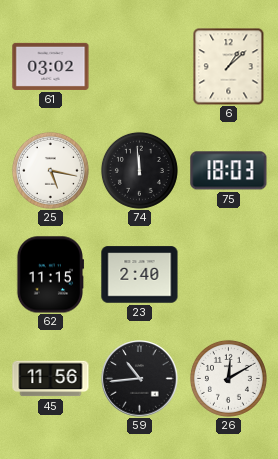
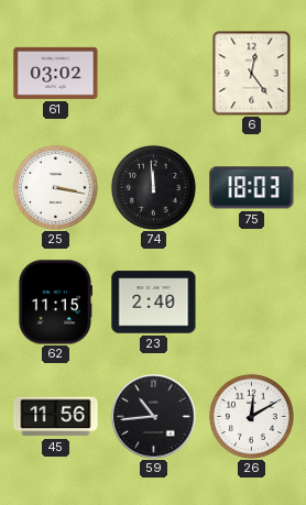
6: 1:08 -> 12:24
25: 5:17 -> 3:17
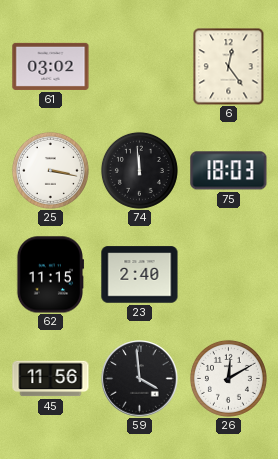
59: 10:44 -> 3:59
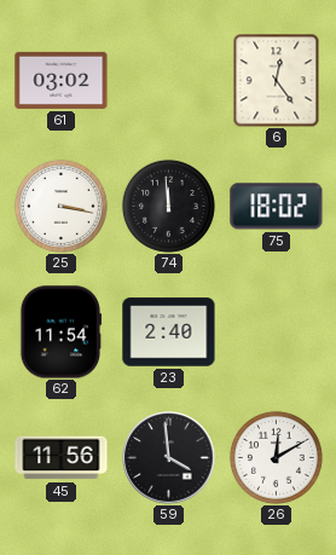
75: 18:03 -> 18:02
62: 11:15 -> 11:54
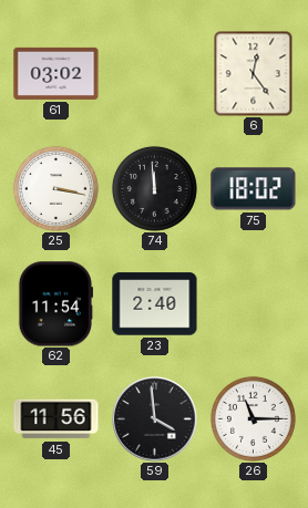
26: 12:10 -> 11:15
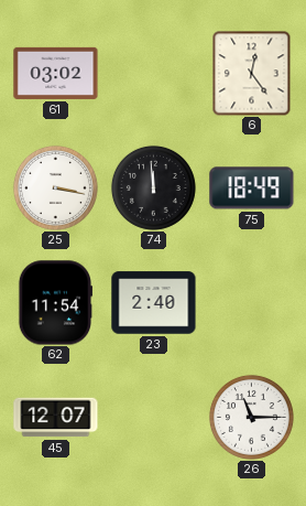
75: 18:02 -> 18:49
45: 11:56 -> 12:07
59: 3:59 -> none
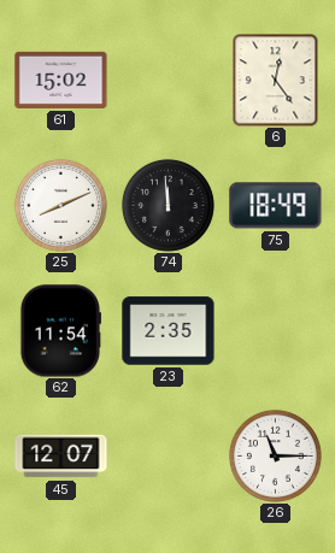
61: 03:02 -> 15:02
25: 3:17 -> 8:11
23: 2:40 -> 2:35
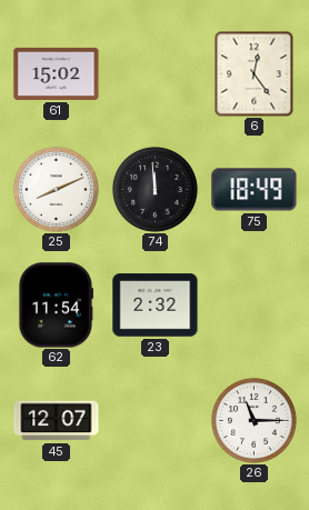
23: 2:35 -> 2:32
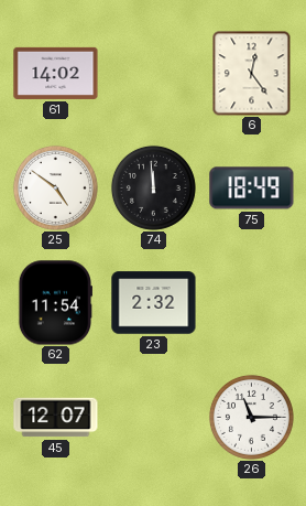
61: 15:02 -> 14:02
25: 8:11 -> 4:51
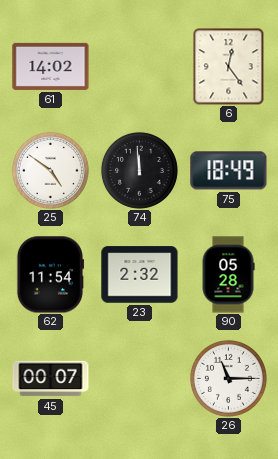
90: none -> 05:28
45: 12:07 -> 00:07
